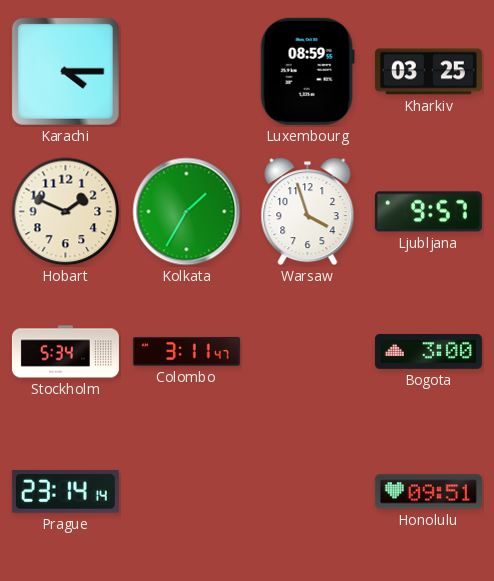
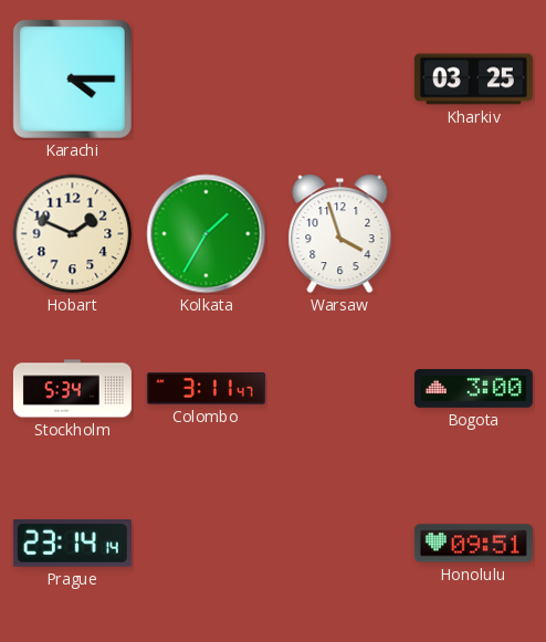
Luxembourg: 08:59 -> none
Ljubljana: 9:57 -> none
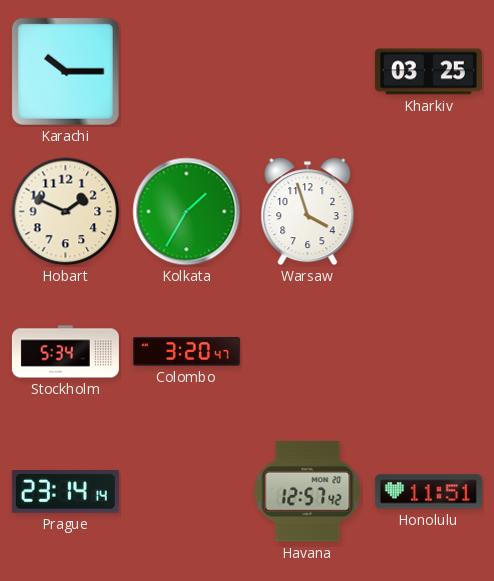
Karachi: 4:15 -> 10:15
Colombo: 3:11 -> 3:20
Bogota: 3:00 -> none
Havana: none -> 12:57
Honolulu: 09:51 -> 11:51
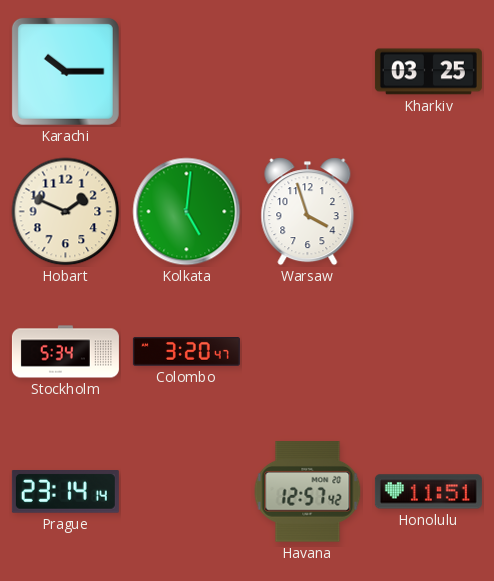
Kolkata: 1:35 -> 5:01
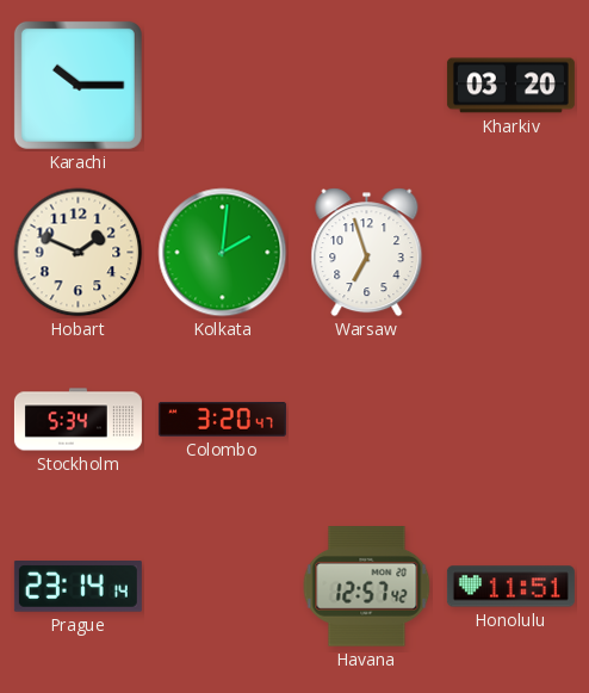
Kharkiv: 03:25 -> 03:20
Kolkata: 5:01 -> 2:01
Warsaw: 3:57 -> 6:57
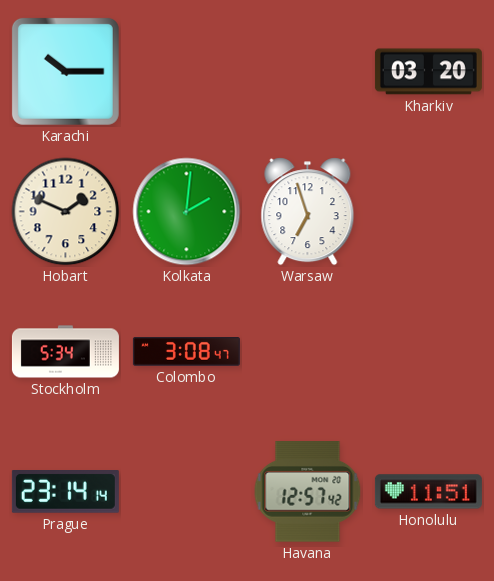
Colombo: 3:20 -> 3:08
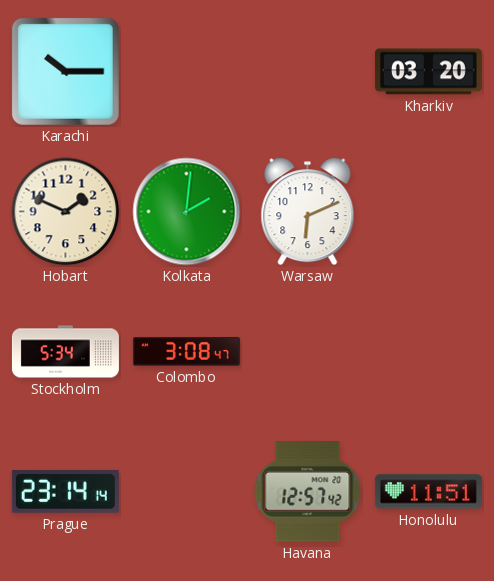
Warsaw: 6:57 -> 6:11
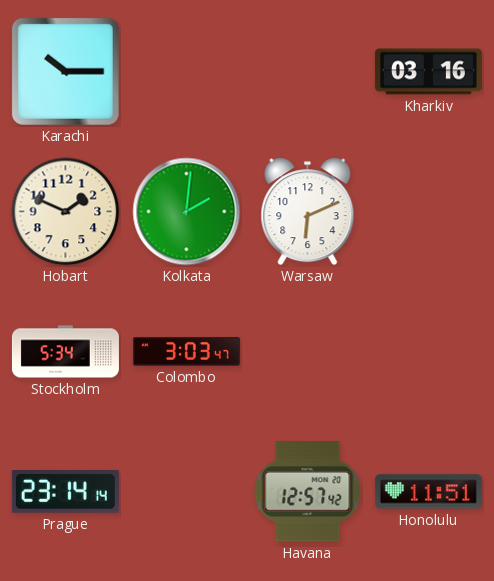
Kharkiv: 03:20 -> 03:16
Colombo: 3:08 -> 3:03
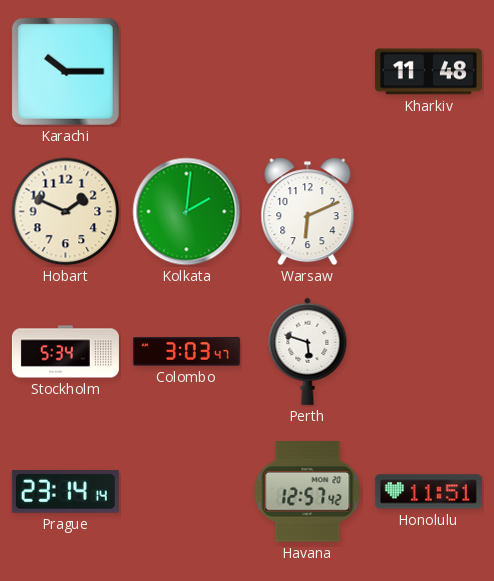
Kharkiv: 03:16 -> 11:48
Perth: none -> 5:48
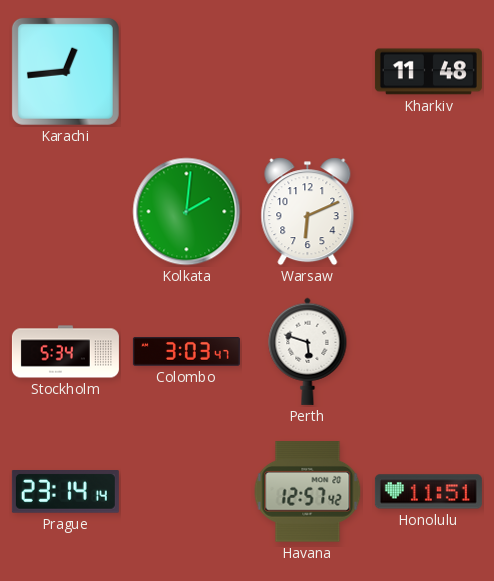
Karachi: 10:15 -> 12:44
Hobart: 1:49 -> none
